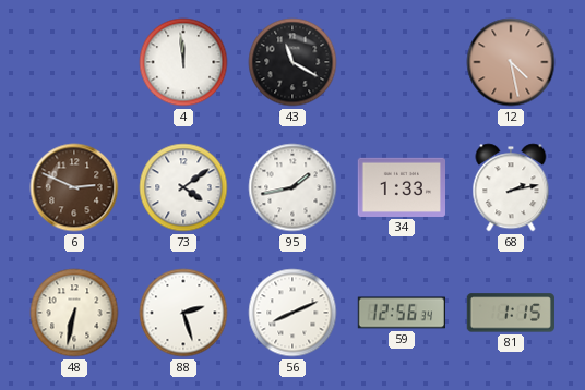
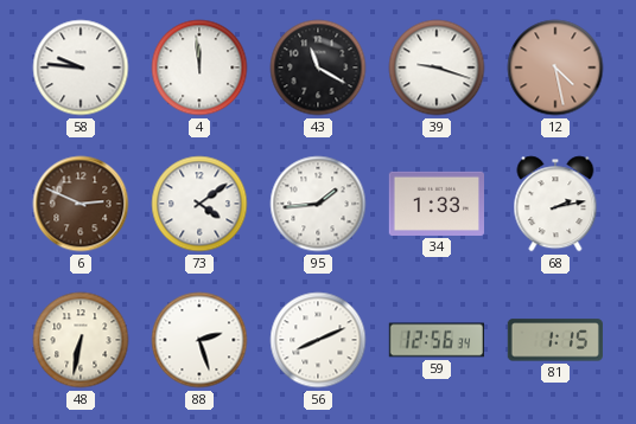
58: none -> 9:46
39: none -> 9:18
95: 1:43 -> 1:44
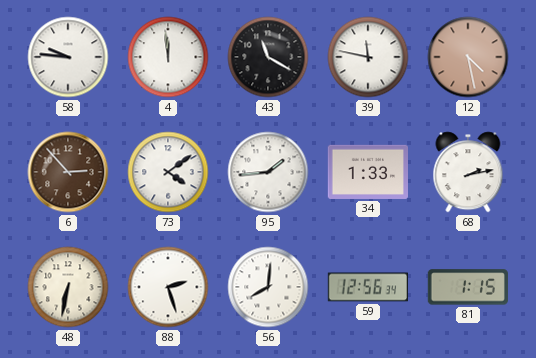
39: 9:18 -> 11:47
6: 2:49 -> 2:53
56: 8:11 -> 8:01
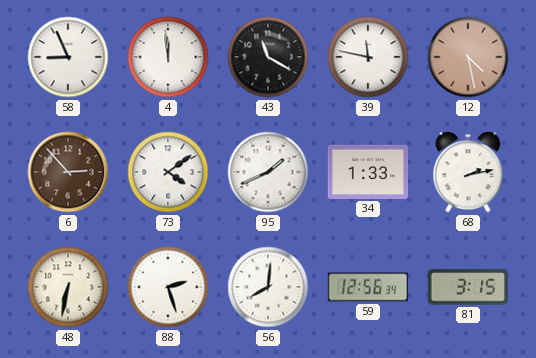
58: 9:46 -> 8:56
95: 1:44 -> 1:41
81: 1:15 -> 3:15
